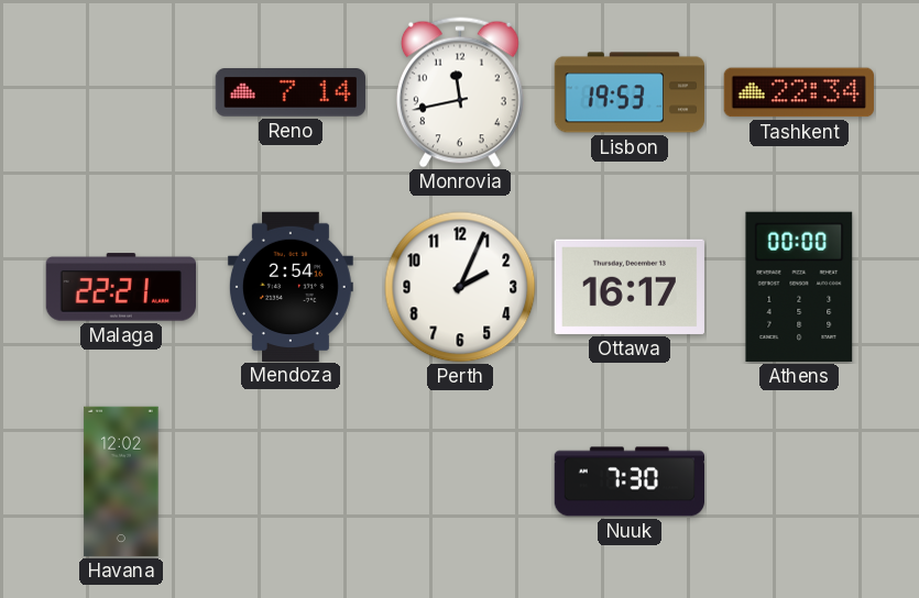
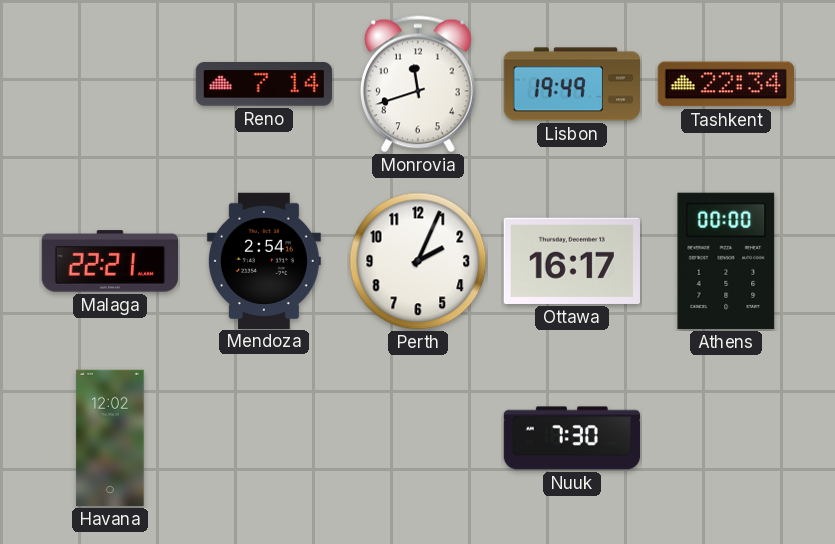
Monrovia: 11:43 -> 11:42
Lisbon: 19:53 -> 19:49
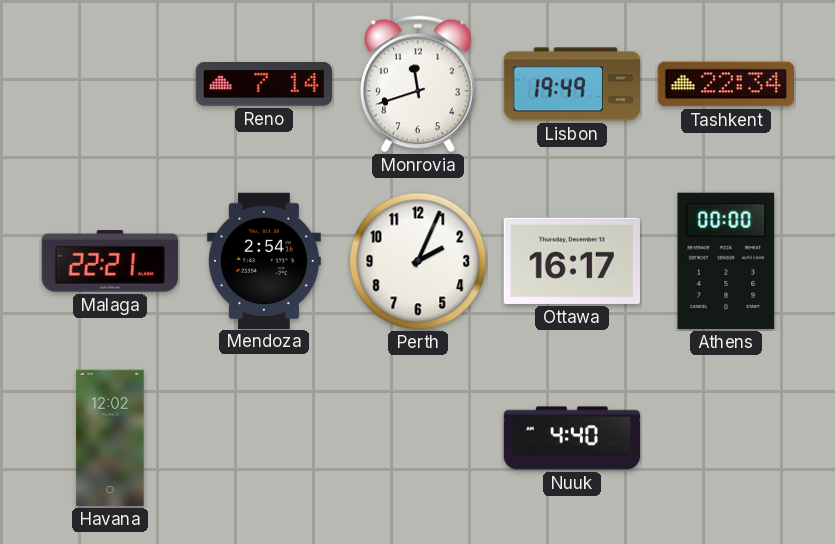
Nuuk: 7:30 -> 4:40
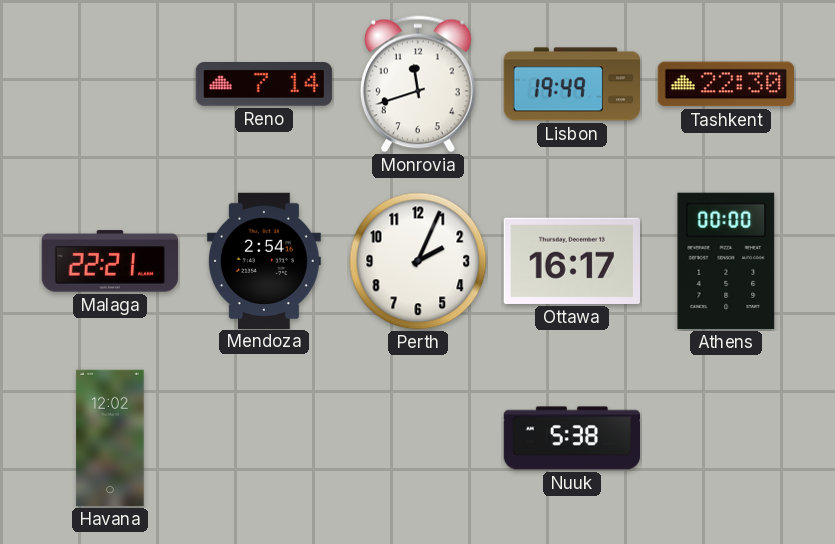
Tashkent: 22:34 -> 22:30
Nuuk: 4:40 -> 5:38
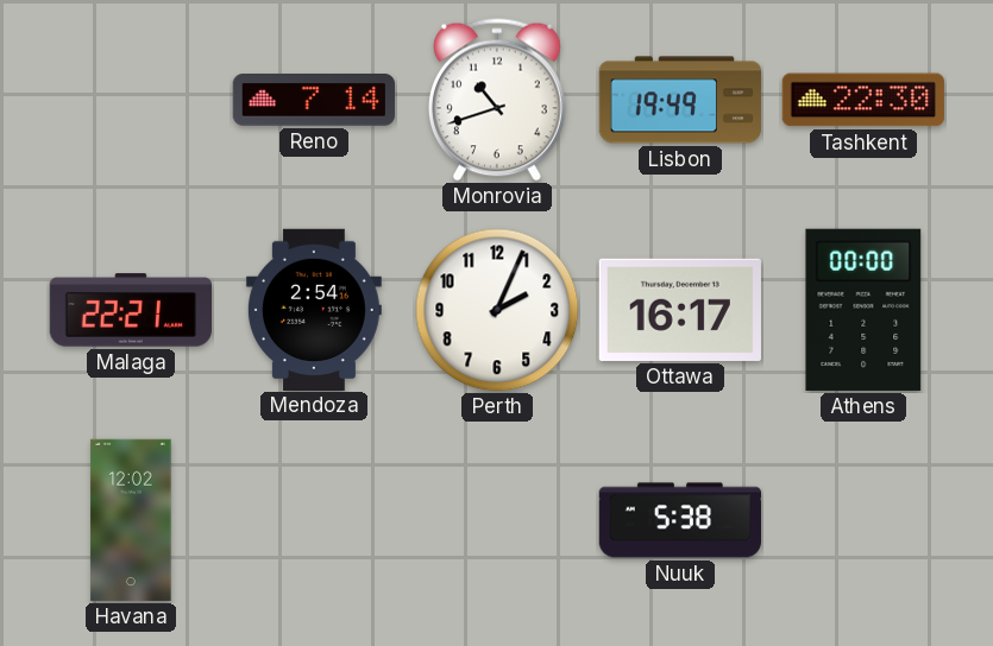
Monrovia: 11:42 -> 10:42
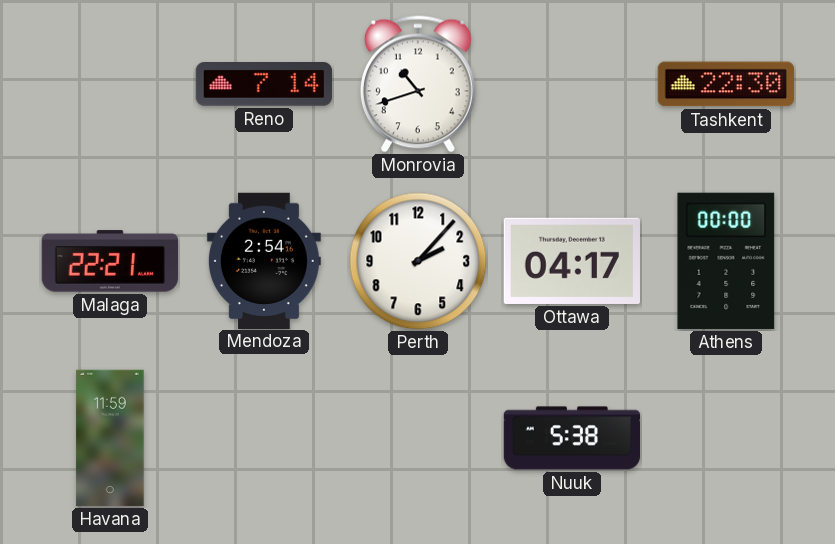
Lisbon: 19:49 -> none
Perth: 2:04 -> 2:07
Ottawa: 16:17 -> 04:17
Havana: 12:02 -> 11:59
